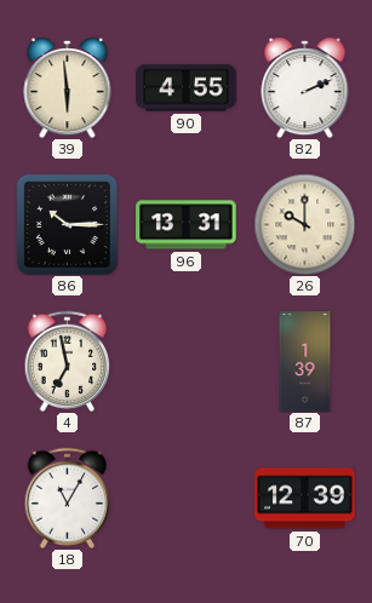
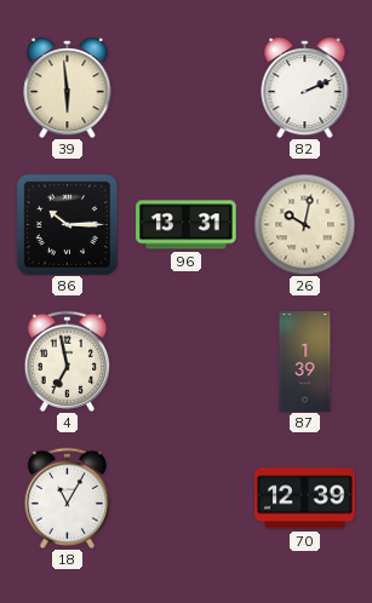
90: 4:55 -> none
26: 10:00 -> 10:02
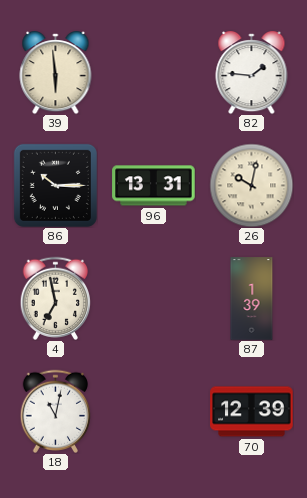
82: 2:11 -> 1:46
18: 11:05 -> 11:02
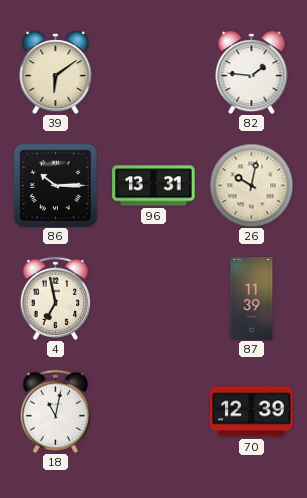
39: 5:59 -> 6:09
87: 1:39 -> 11:39
